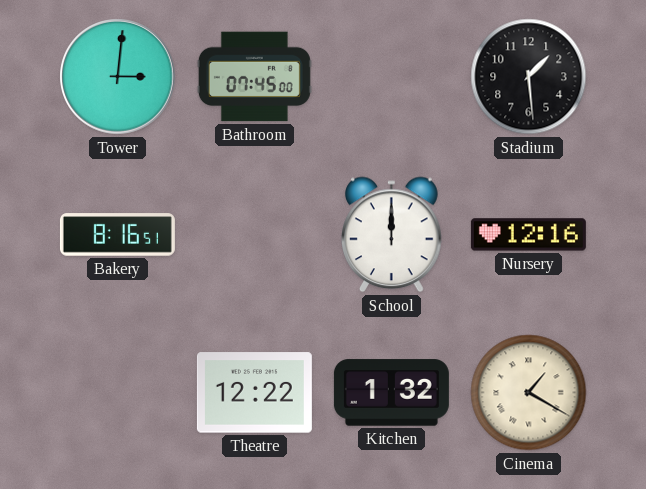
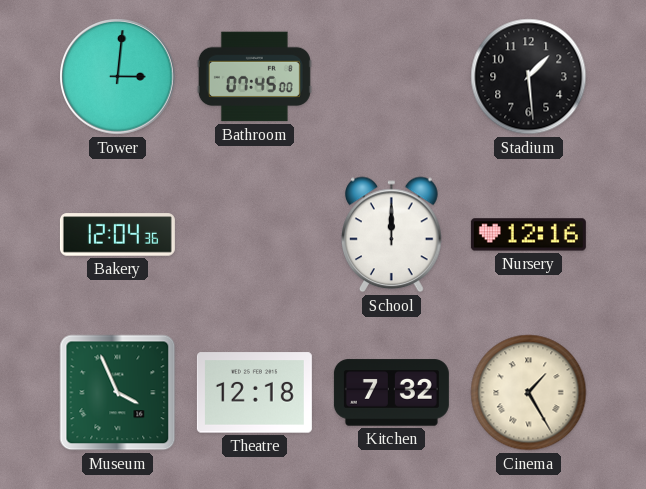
Bakery: 8:16 -> 12:04
Museum: none -> 3:56
Theatre: 12:22 -> 12:18
Kitchen: 1:32 -> 7:32
Cinema: 1:20 -> 1:25
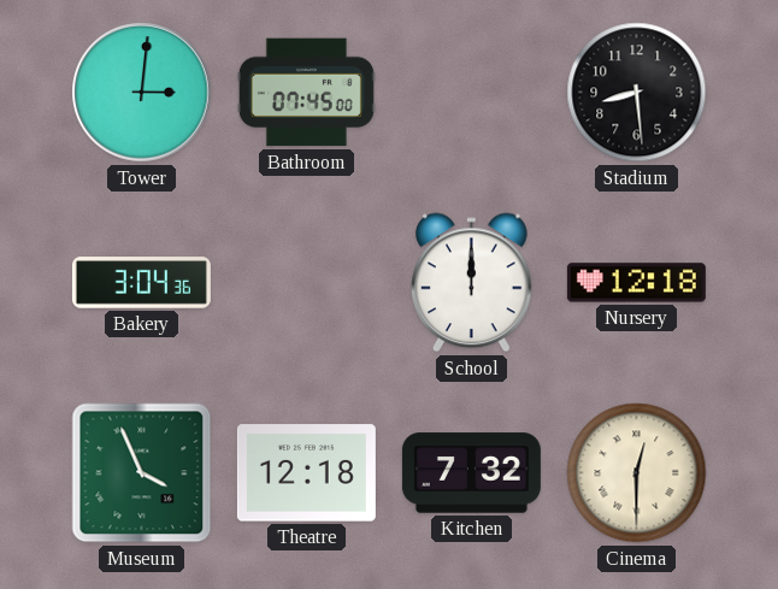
Stadium: 1:29 -> 8:29
Bakery: 12:04 -> 3:04
Nursery: 12:16 -> 12:18
Cinema: 1:25 -> 12:30
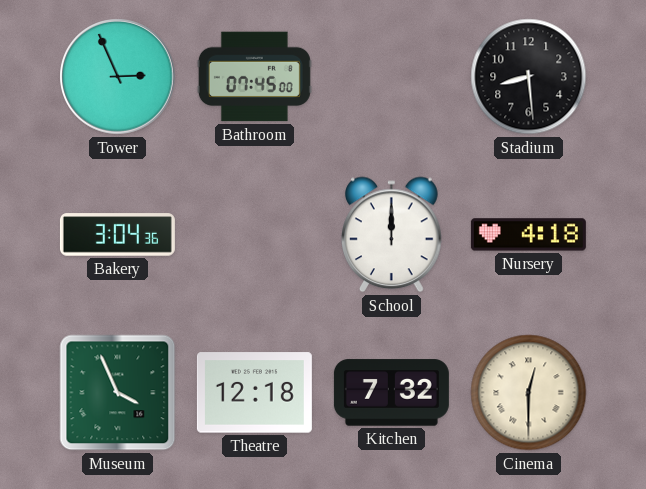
Tower: 3:01 -> 2:56
Nursery: 12:18 -> 4:18
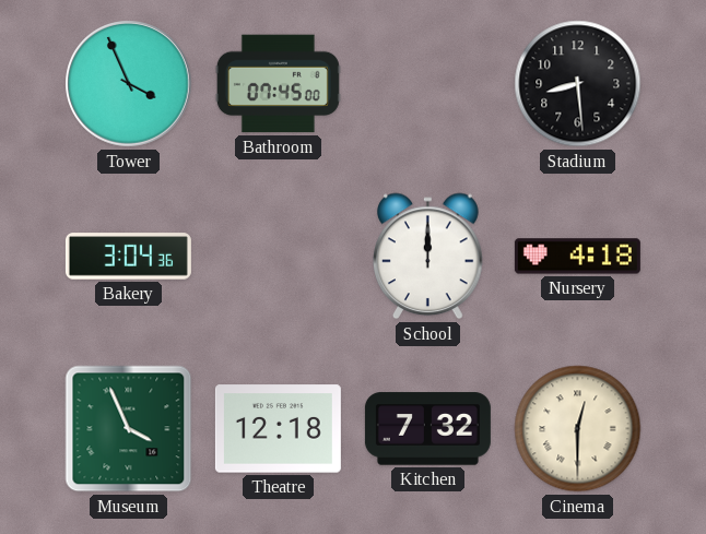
Tower: 2:56 -> 3:56
